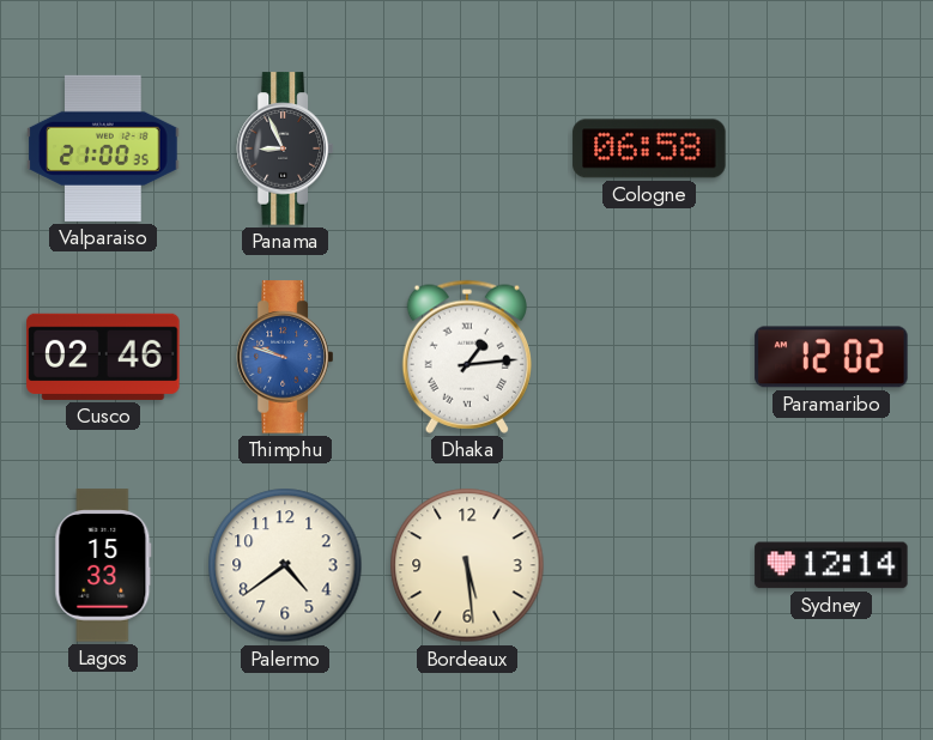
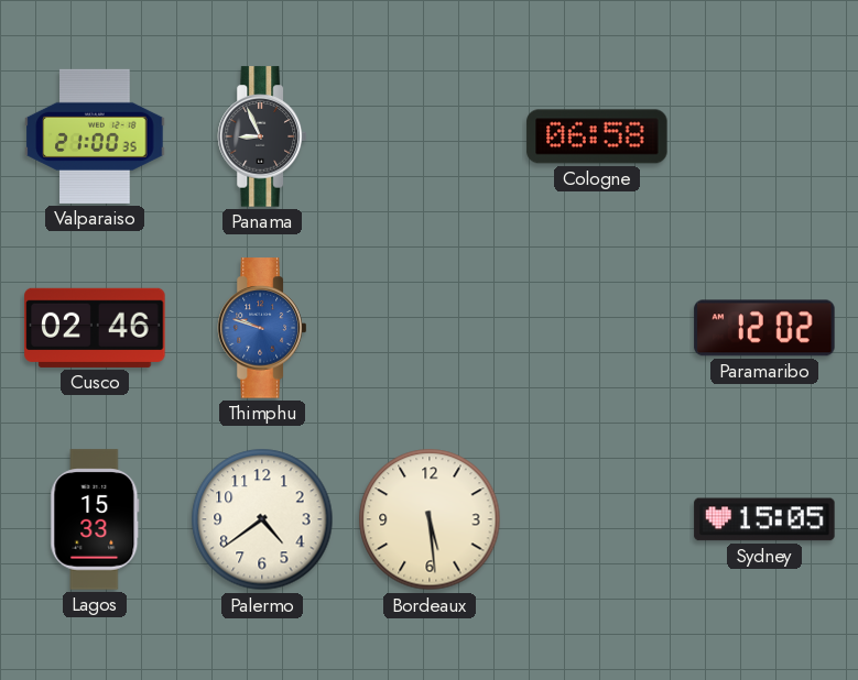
Dhaka: 1:14 -> none
Sydney: 12:14 -> 15:05
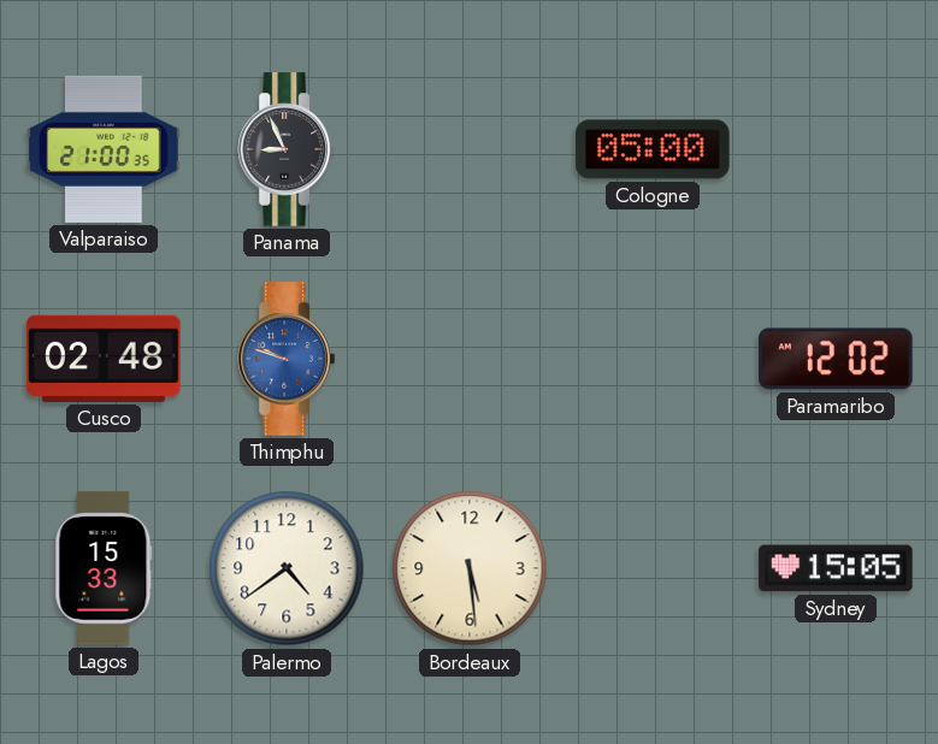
Cologne: 06:58 -> 05:00
Cusco: 02:46 -> 02:48
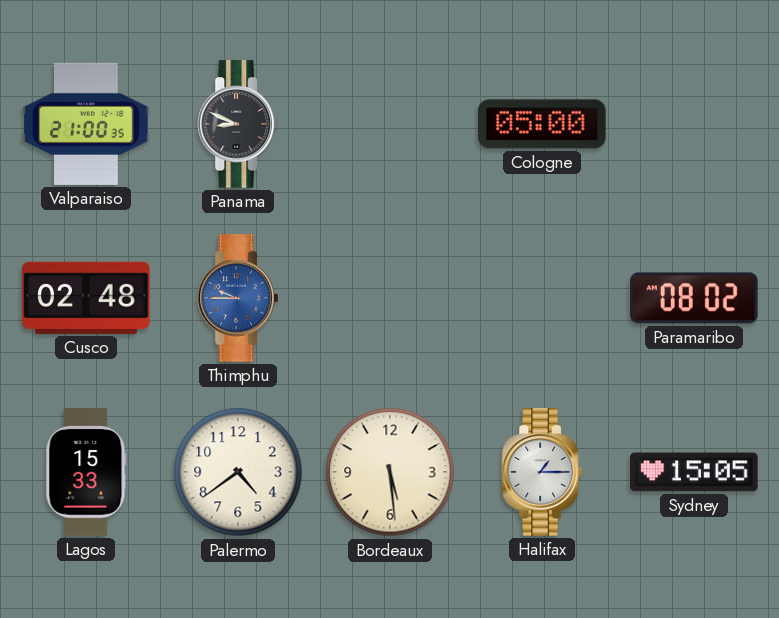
Panama: 8:56 -> 8:49
Thimphu: 9:48 -> 9:45
Paramaribo: 12:02 -> 08:02
Halifax: none -> 1:15
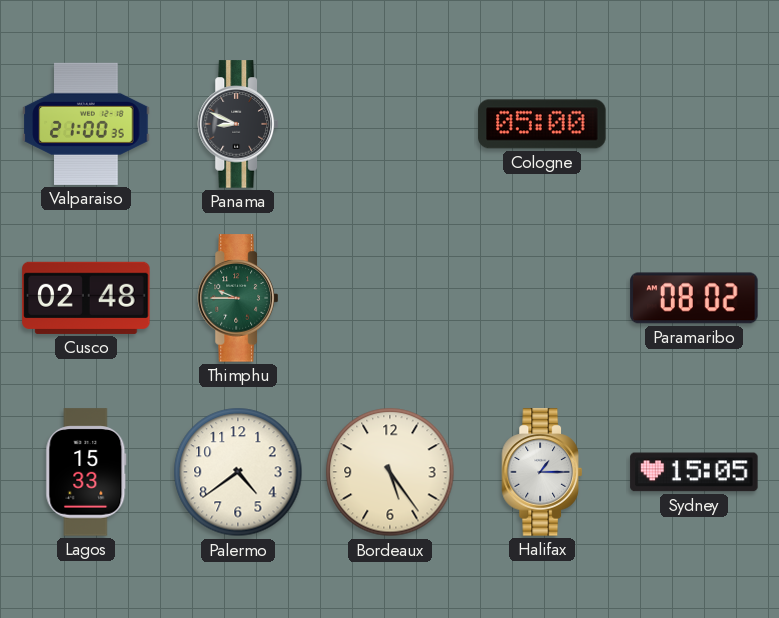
Thimphu dial: blue -> green
Bordeaux: 5:29 -> 5:24
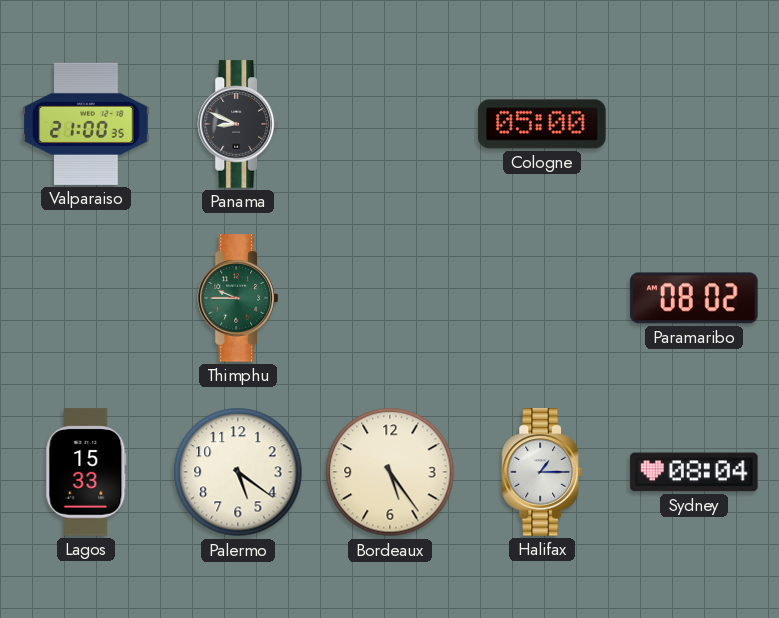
Cusco: 02:48 -> none
Palermo: 4:39 -> 5:21
Sydney: 15:05 -> 08:04
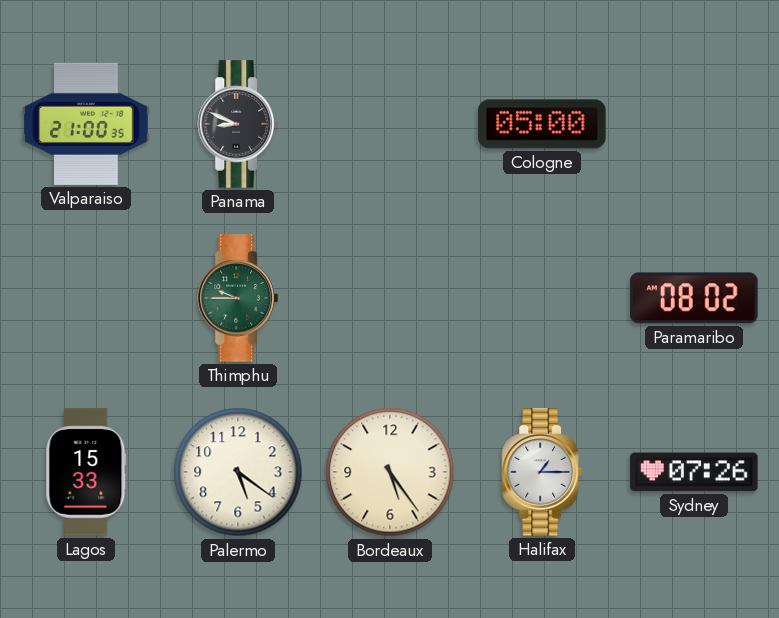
Sydney: 08:04 -> 07:26
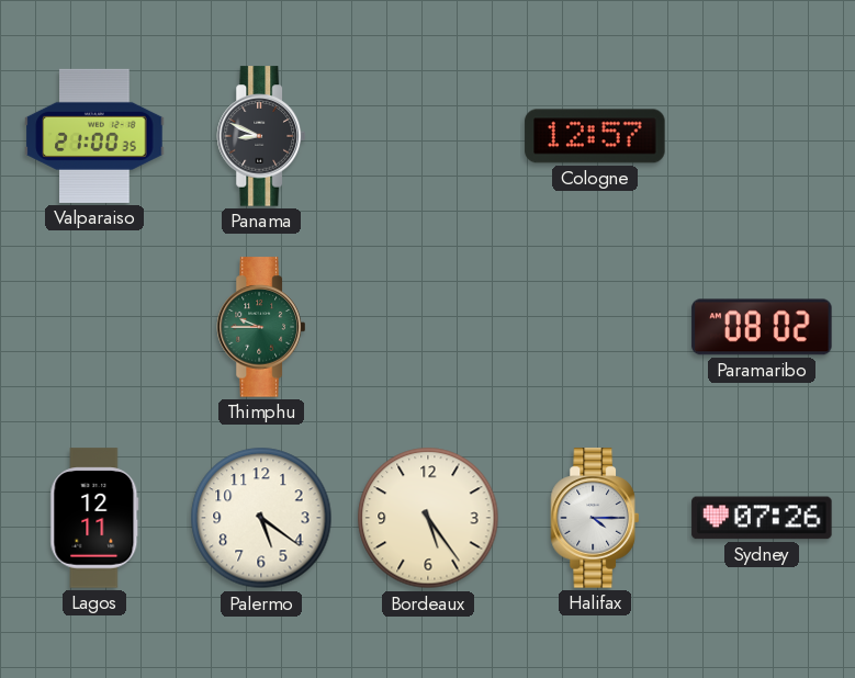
Cologne: 05:00 -> 12:57
Lagos: 15:33 -> 12:11
Halifax: 1:15 -> 4:15
